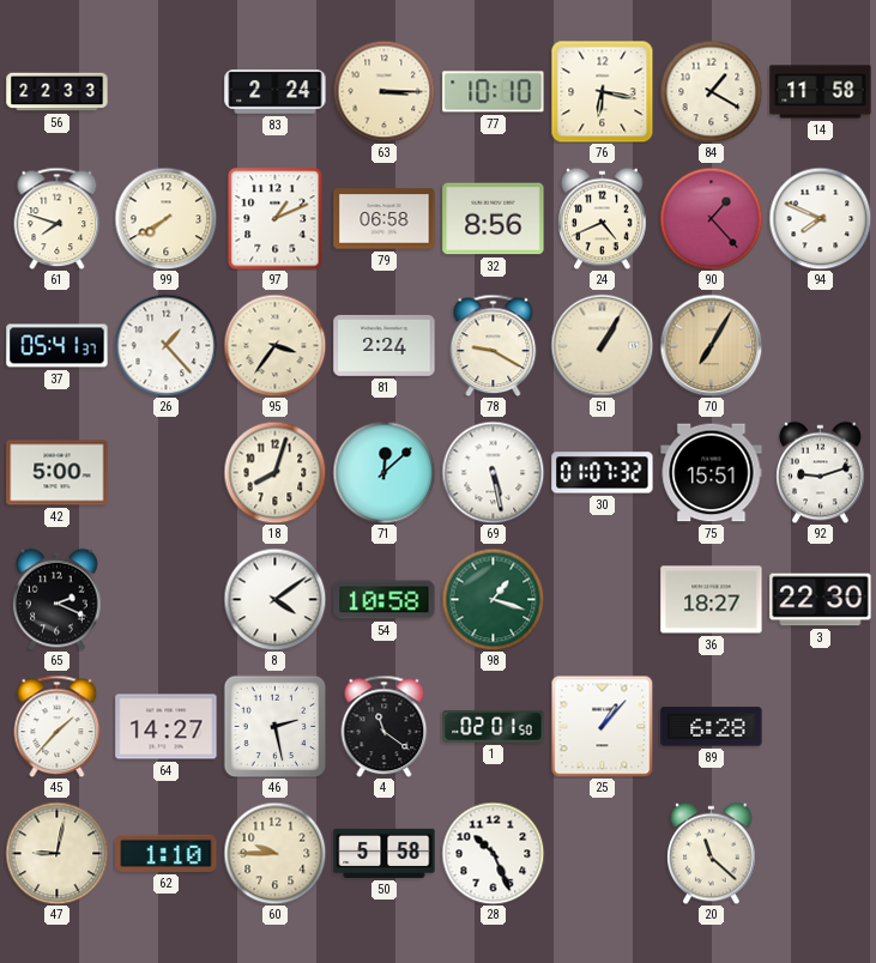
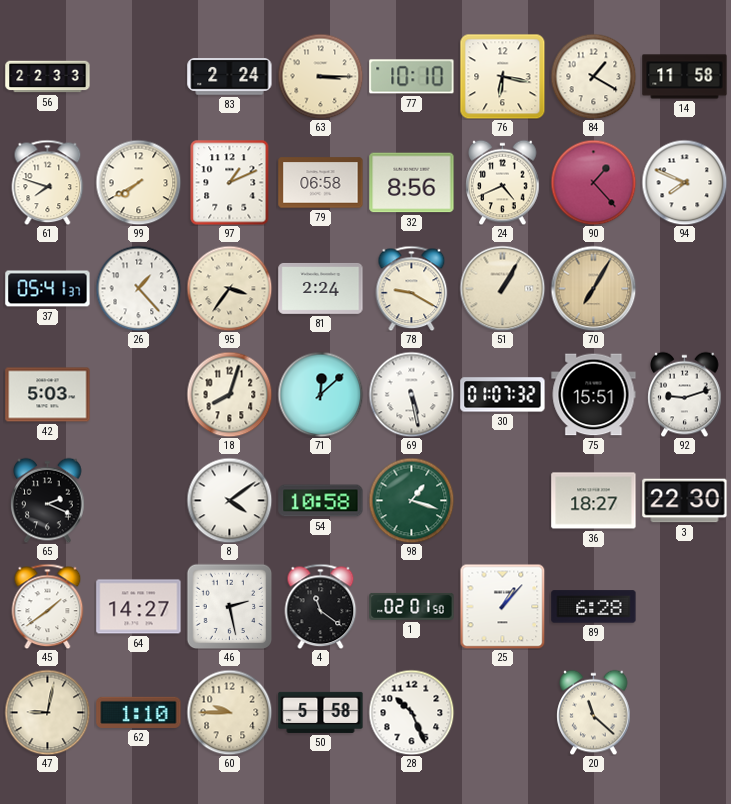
42: 5:00 -> 5:03
45: 1:37 -> 1:39
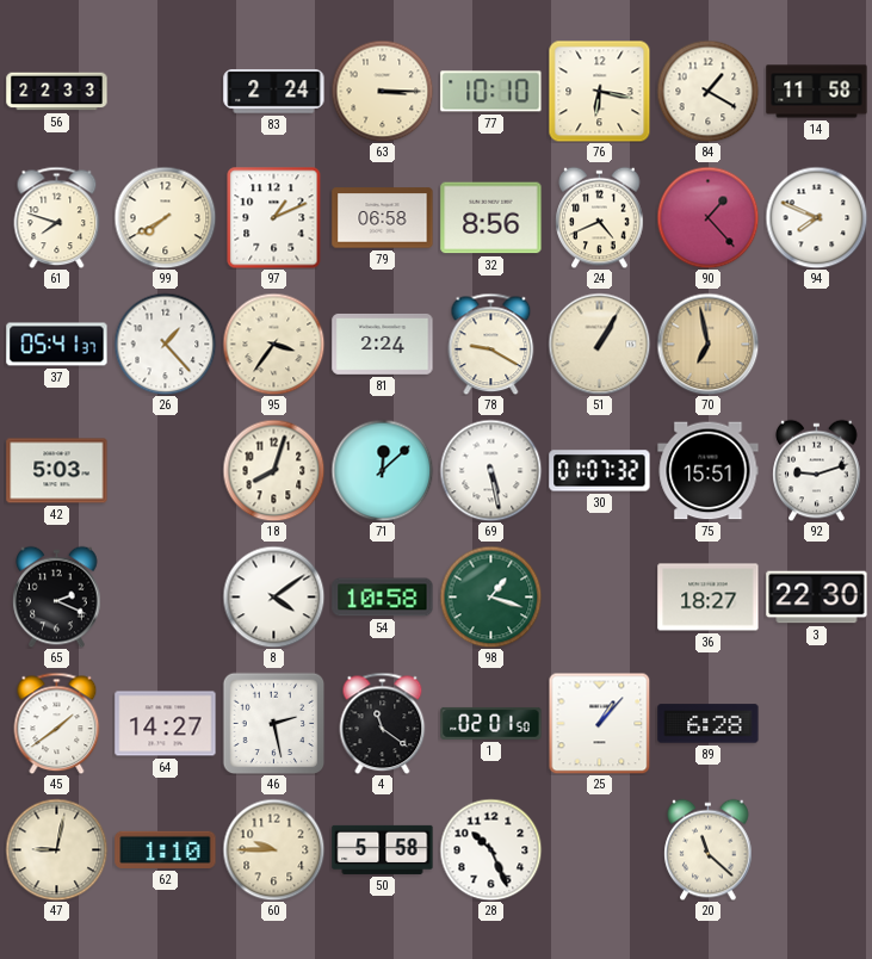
70: 7:05 -> 6:58
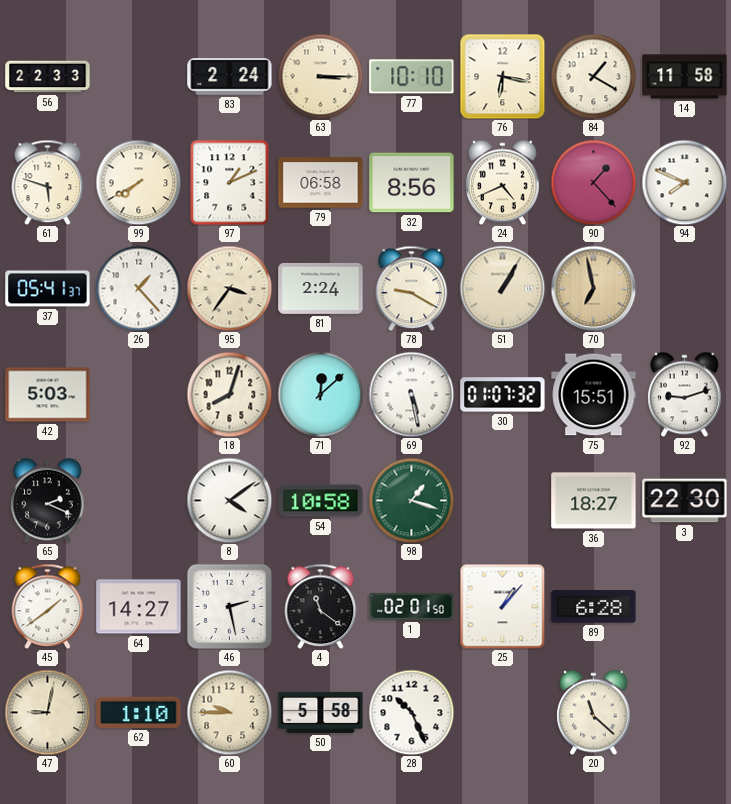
61: 7:48 -> 5:48
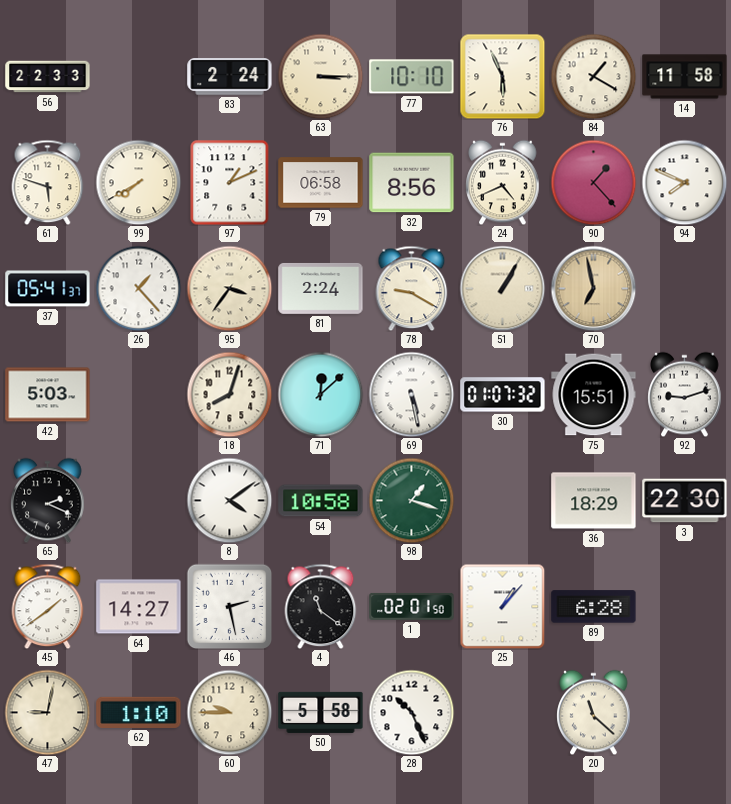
76: 6:17 -> 5:56
36: 18:27 -> 18:29
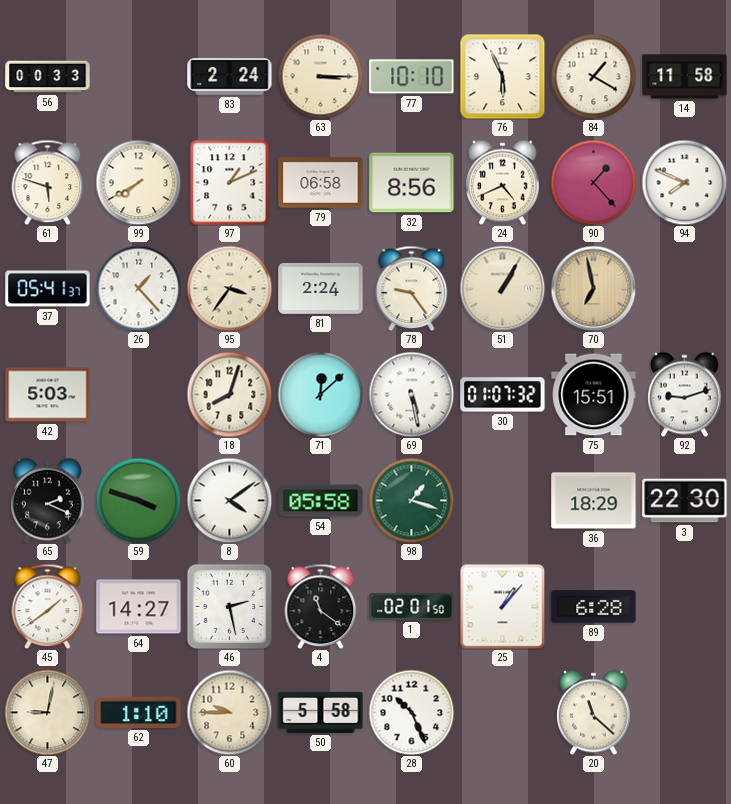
56: 22:33 -> 00:33
78: 9:20 -> 9:24
59: none -> 3:48
54: 10:58 -> 05:58
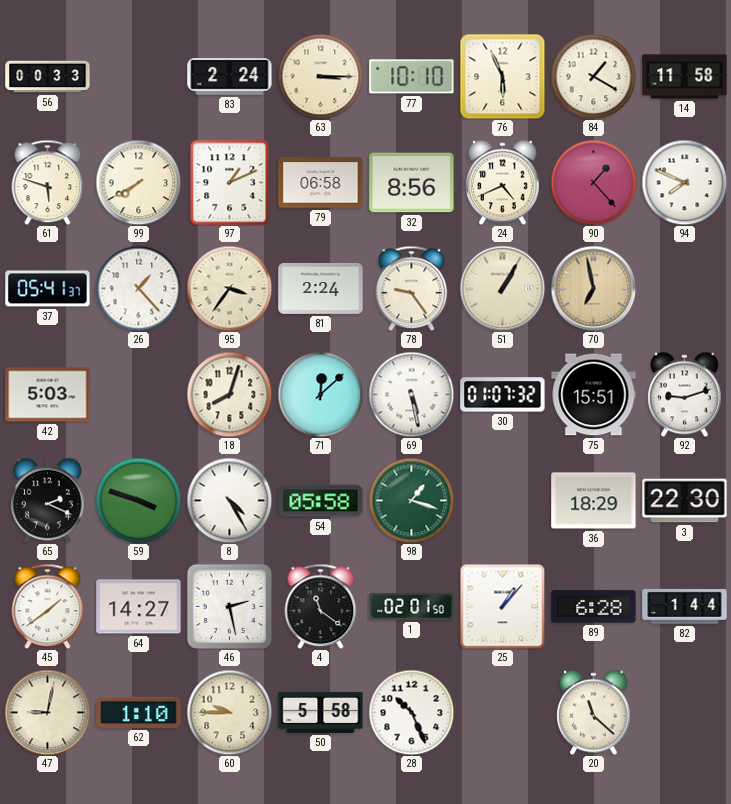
8: 4:09 -> 4:25
82: none -> 1:44
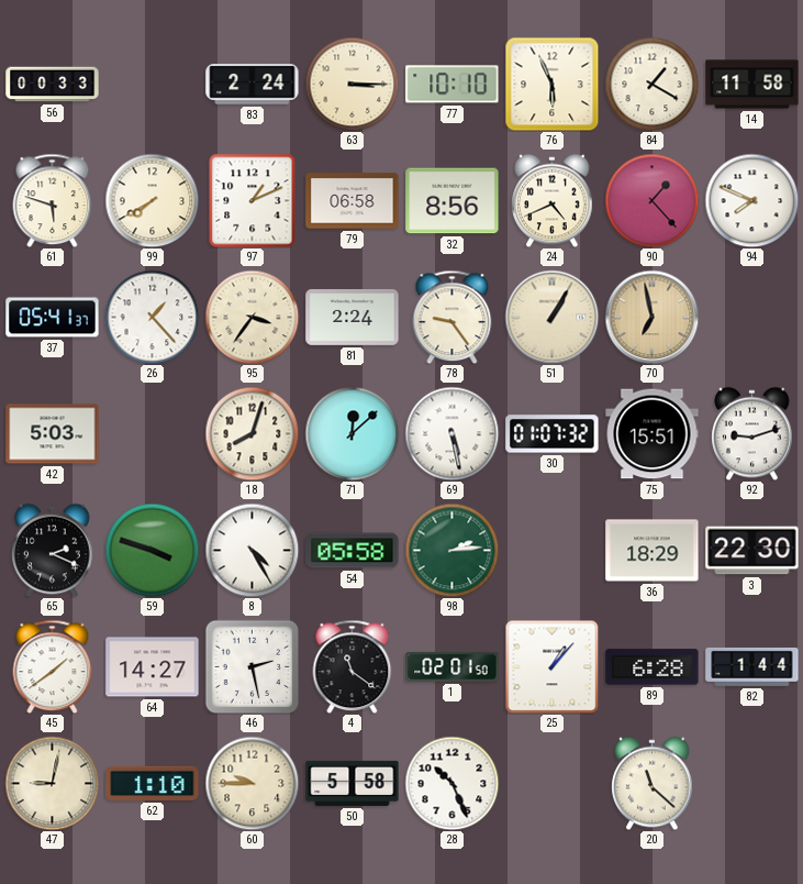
98: 1:18 -> 2:14
